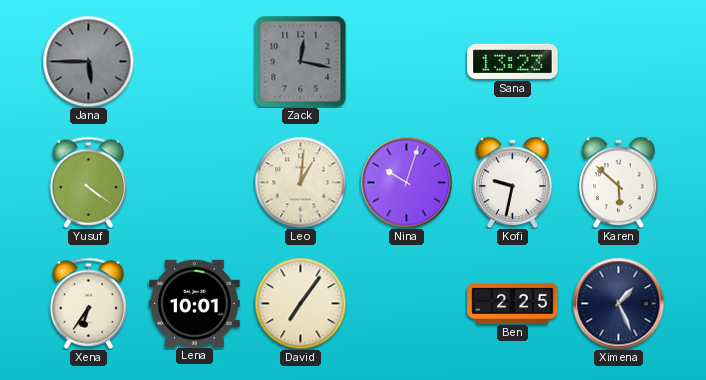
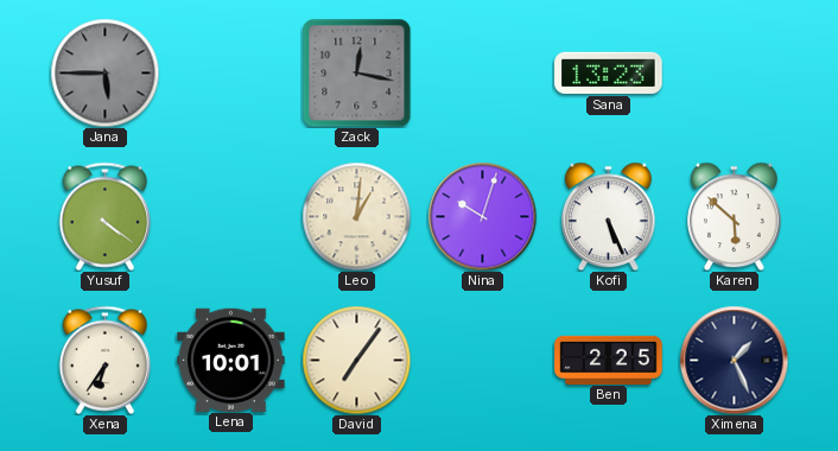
Kofi: 9:32 -> 5:26
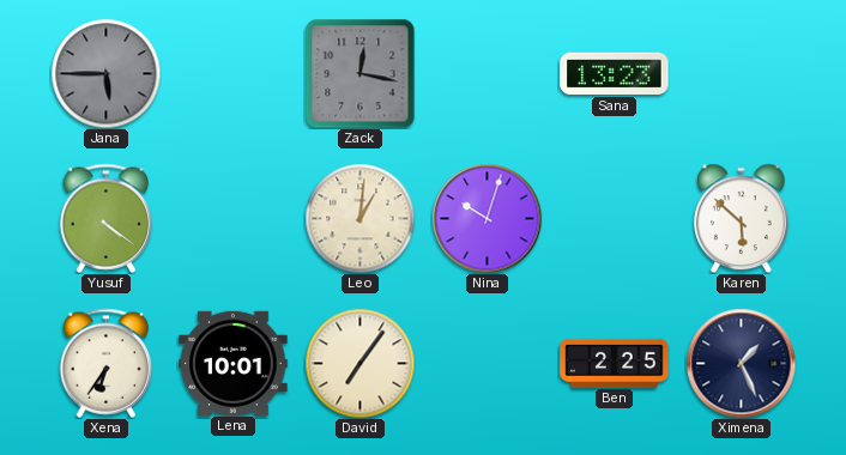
Kofi: 5:26 -> none
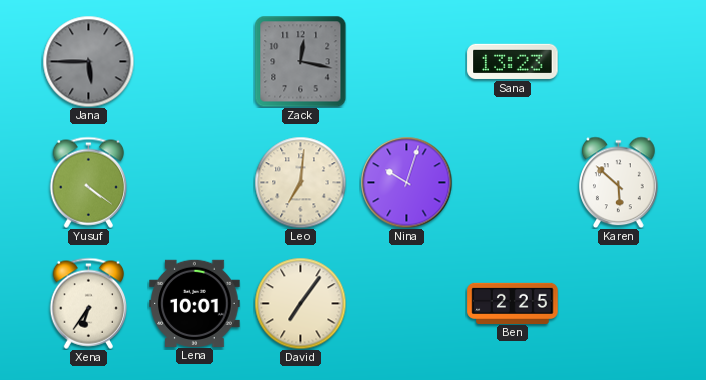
Leo: 1:01 -> 7:01
Ximena: 1:26 -> none
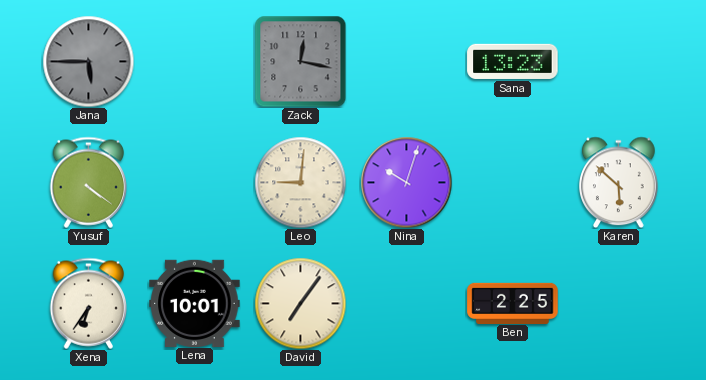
Leo: 7:01 -> 9:01
